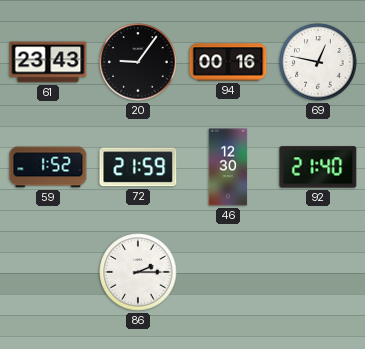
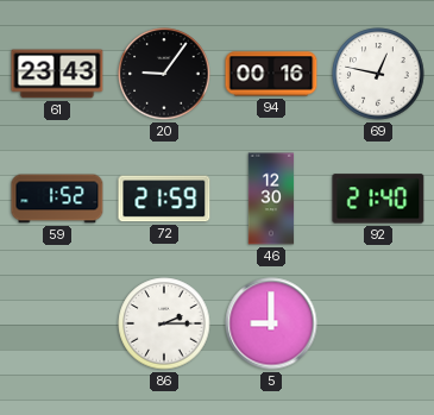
5: none -> 9:00
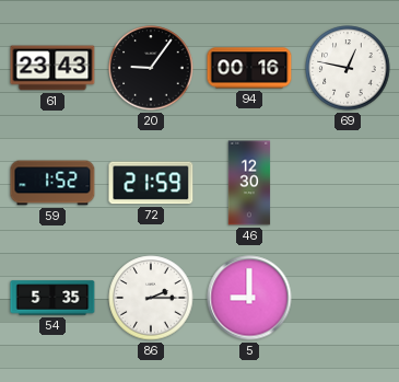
92: 21:40 -> none
54: none -> 5:35
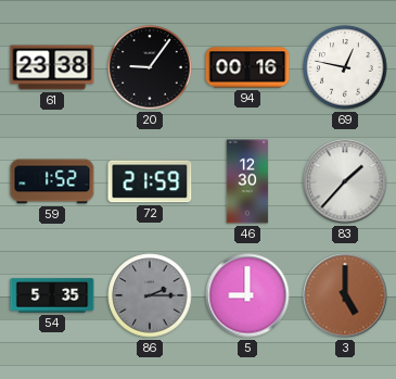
61: 23:43 -> 23:38
83: none -> 1:37
86 dial: white -> grey
3: none -> 5:00
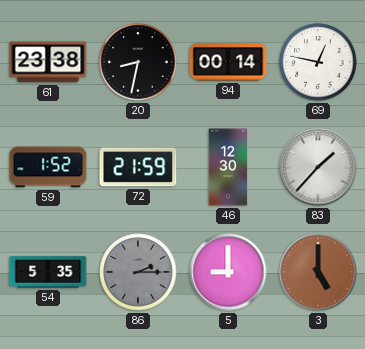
20: 9:06 -> 8:32
94: 00:16 -> 00:14
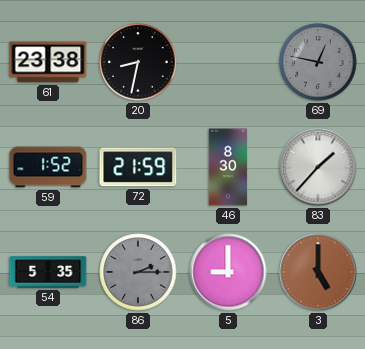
94: 00:14 -> none
69 dial: white -> grey
46: 12:30 -> 8:30
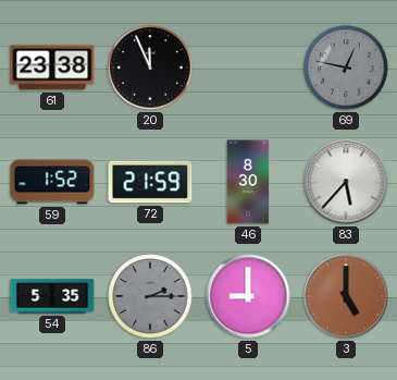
20: 8:32 -> 11:56
83: 1:37 -> 5:37
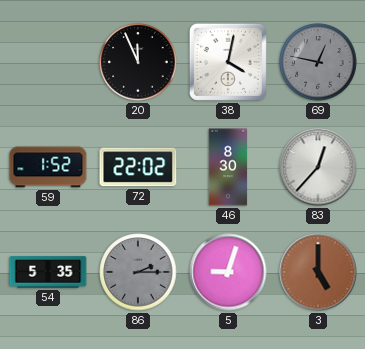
61: 23:38 -> none
38: none -> 4:02
72: 21:59 -> 22:02
83: 5:37 -> 12:37
5: 9:00 -> 9:03
